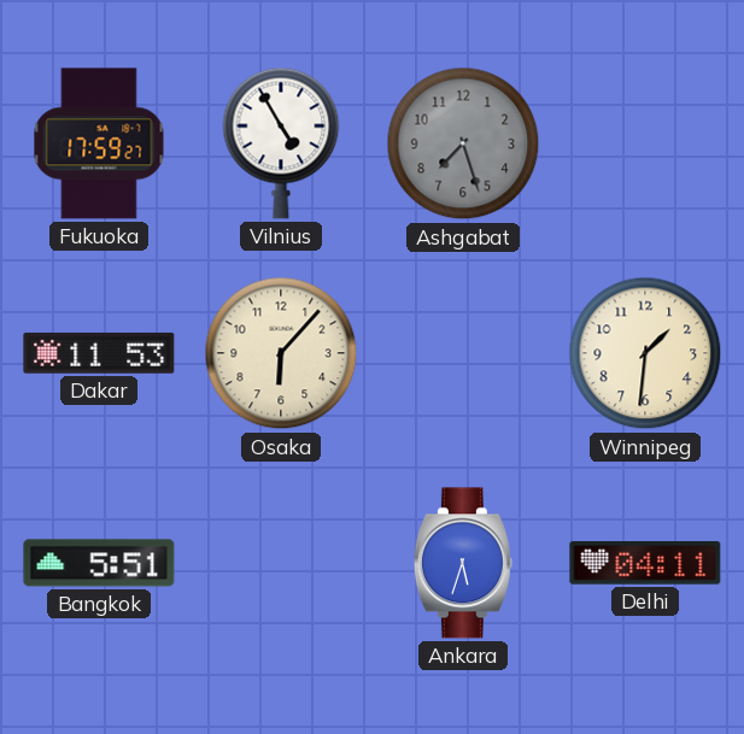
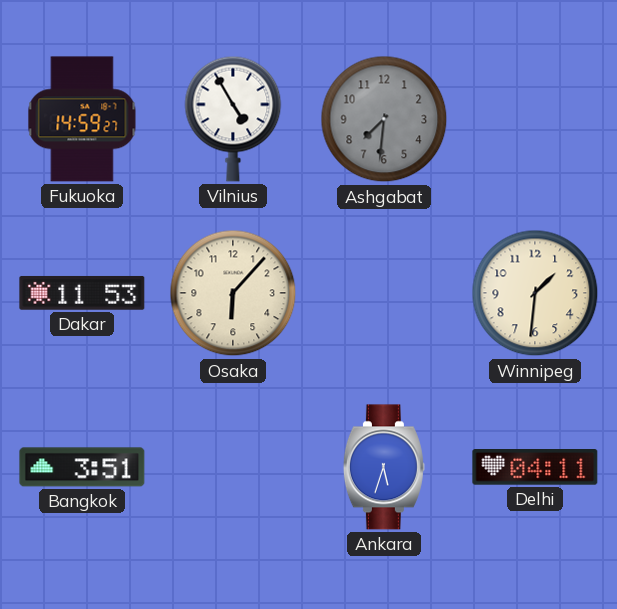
Fukuoka: 17:59 -> 14:59
Ashgabat: 7:27 -> 7:31
Bangkok: 5:51 -> 3:51
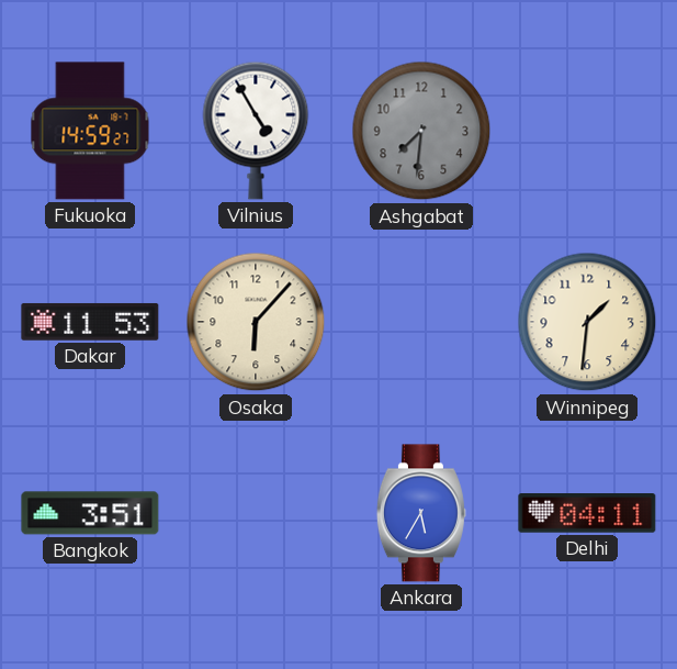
Ankara: 5:33 -> 5:35
